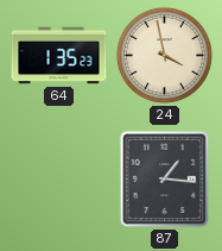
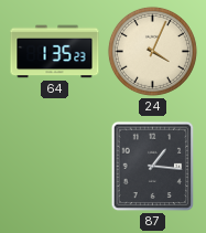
24: 3:58 -> 4:04
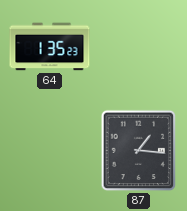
24: 4:04 -> none
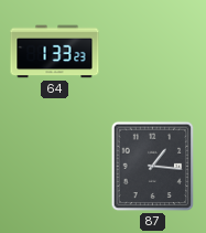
64: 1:35 -> 1:33
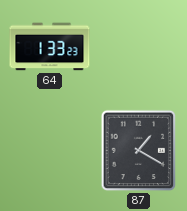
87: 1:16 -> 1:20
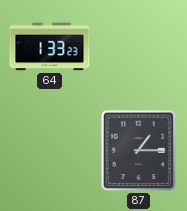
87: 1:20 -> 1:15
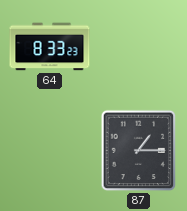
64: 1:33 -> 8:33
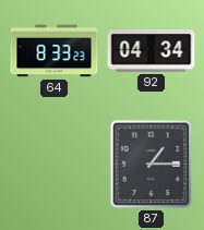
92: none -> 04:34
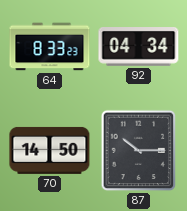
70: none -> 14:50
87: 1:15 -> 10:15
